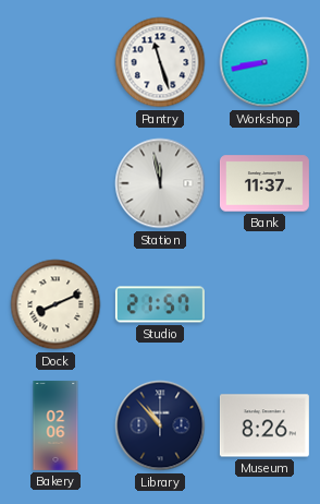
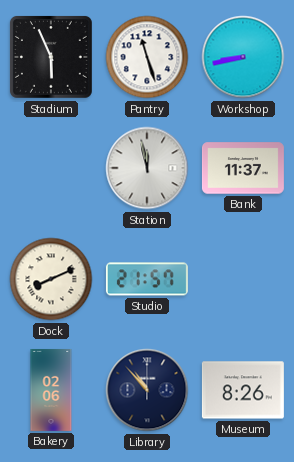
Stadium: none -> 5:56
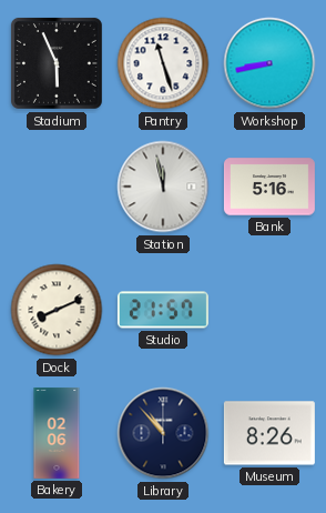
Bank: 11:37 -> 5:16
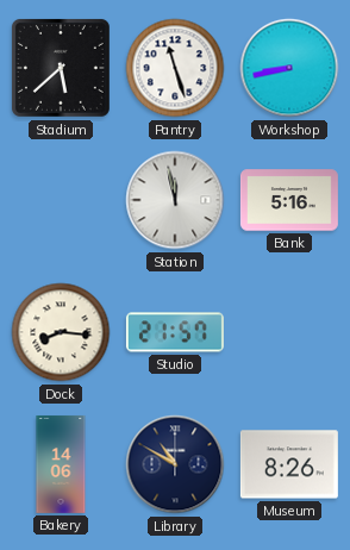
Stadium: 5:56 -> 5:38
Dock: 8:11 -> 8:16
Bakery: 02:06 -> 14:06
Library: 10:53 -> 10:50
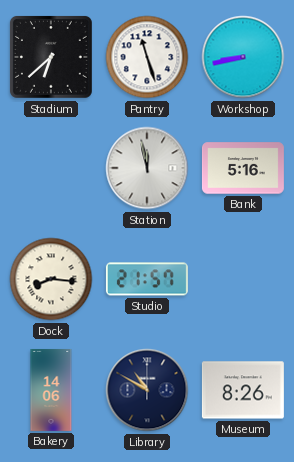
Stadium: 5:38 -> 6:38
